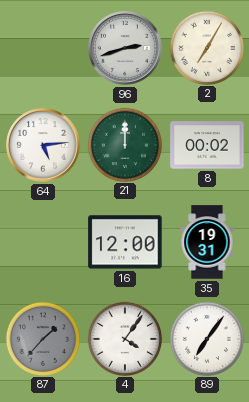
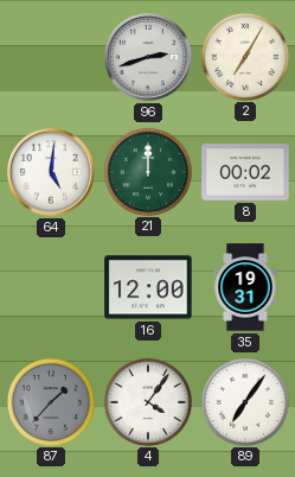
64: 5:14 -> 5:01
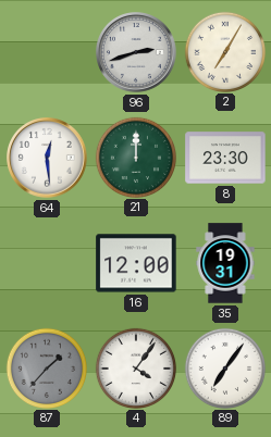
64: 5:01 -> 12:29
8: 00:02 -> 23:30
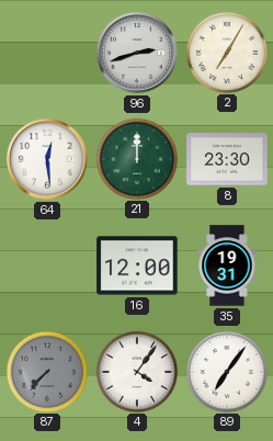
87: 1:37 -> 7:37
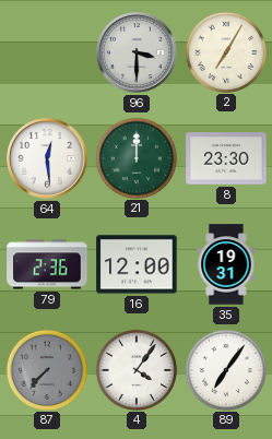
96: 2:42 -> 3:30
79: none -> 2:36
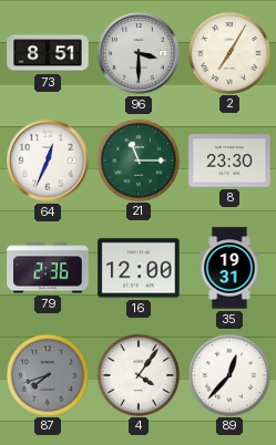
73: none -> 8:51
64: 12:29 -> 12:34
21: 12:00 -> 11:15
87: 7:37 -> 7:42
89: 7:06 -> 12:37
